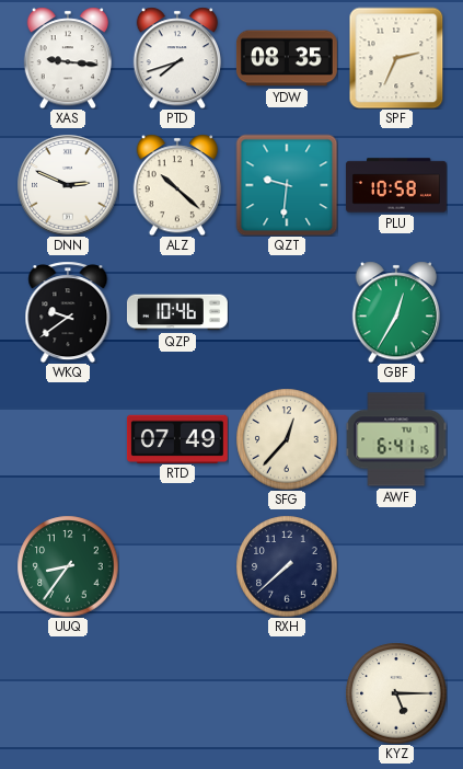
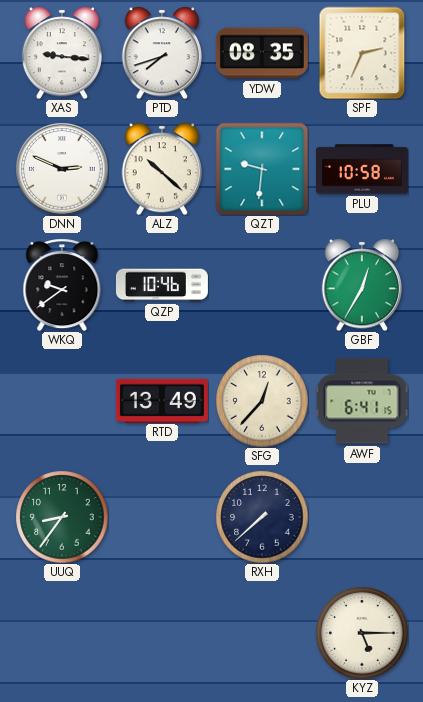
RTD: 07:49 -> 13:49
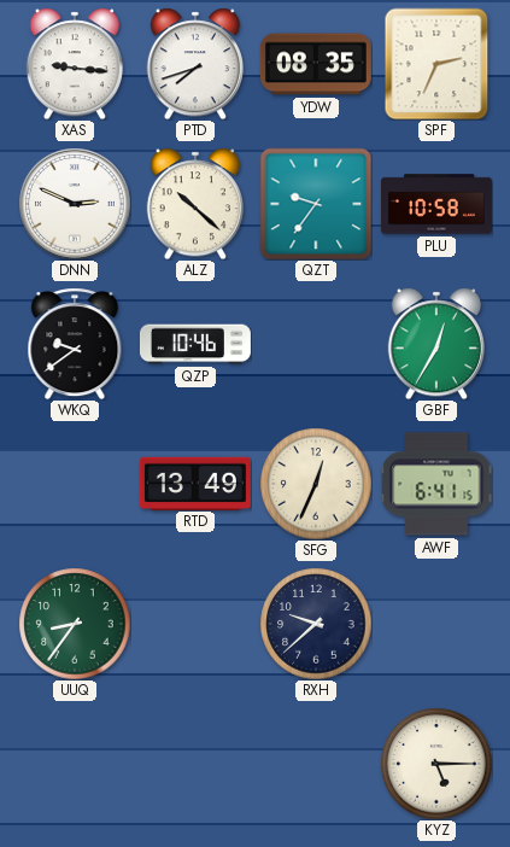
QZT: 9:31 -> 9:36
SFG: 12:37 -> 12:34
RXH: 7:38 -> 9:38
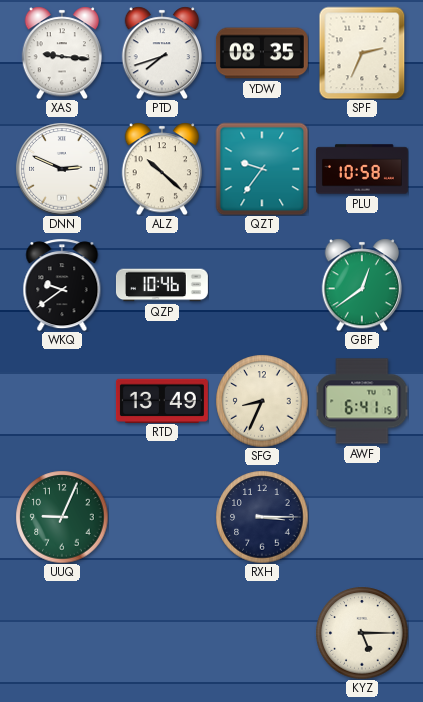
GBF: 12:35 -> 12:39
SFG: 12:34 -> 8:34
UUQ: 8:36 -> 9:04
RXH: 9:38 -> 3:15
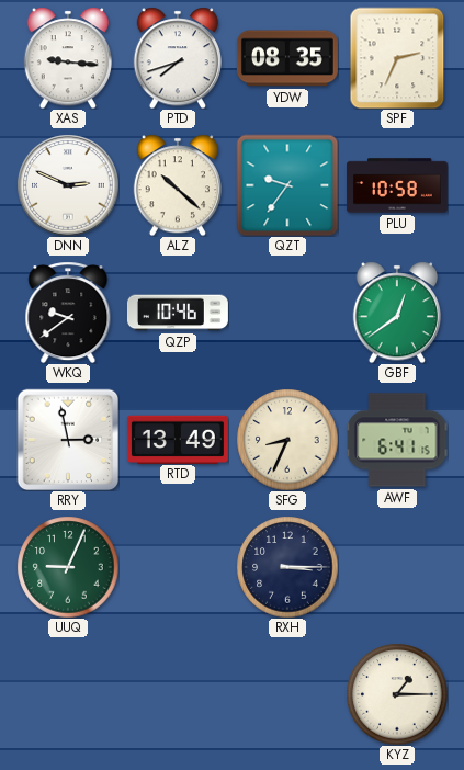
RRY: none -> 2:58
KYZ: 5:15 -> 1:15
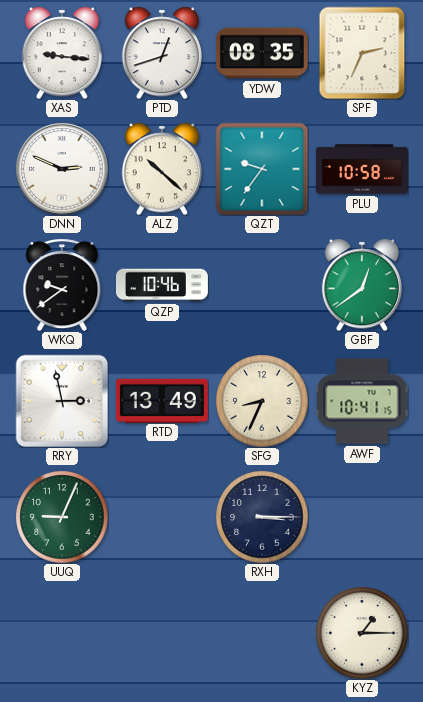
PTD: 7:42 -> 12:42
AWF: 6:41 -> 10:41
